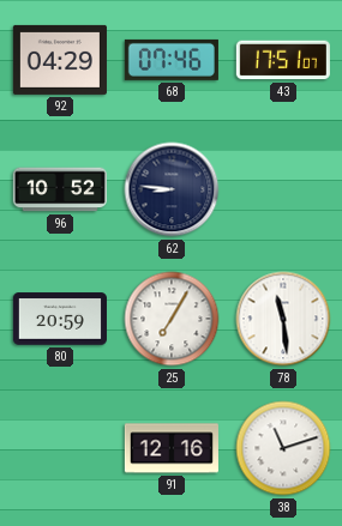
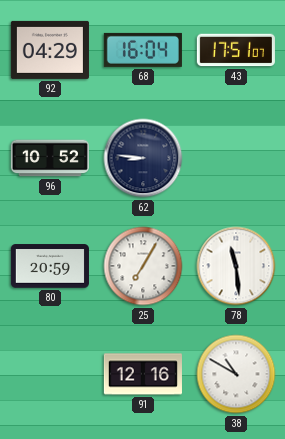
68: 07:46 -> 16:04
38: 11:12 -> 10:50
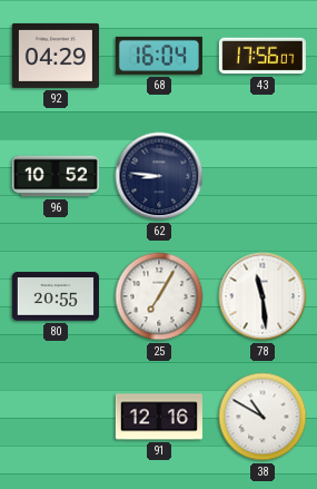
43: 17:51 -> 17:56
80: 20:59 -> 20:55
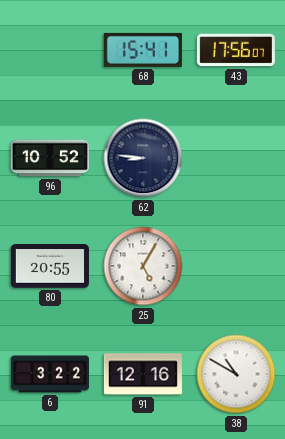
92: 04:29 -> none
68: 16:04 -> 15:41
25: 7:05 -> 5:05
78: 11:29 -> none
6: none -> 3:22
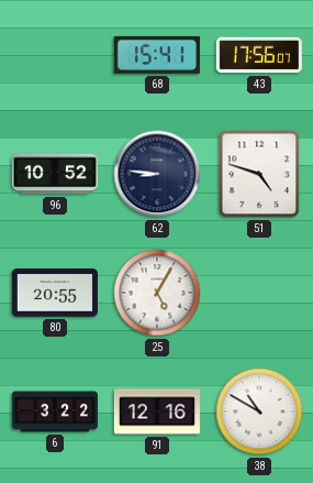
51: none -> 4:48
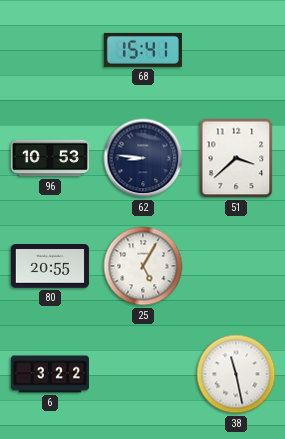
43: 17:56 -> none
96: 10:52 -> 10:53
51: 4:48 -> 3:38
91: 12:16 -> none
38: 10:50 -> 11:28
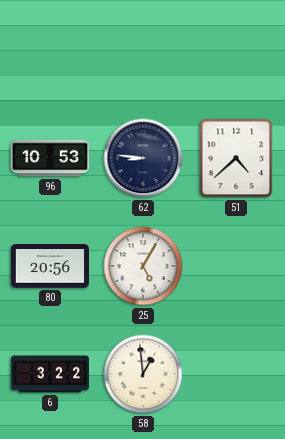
68: 15:41 -> none
51: 3:38 -> 4:38
80: 20:55 -> 20:56
58: none -> 12:59
38: 11:28 -> none
